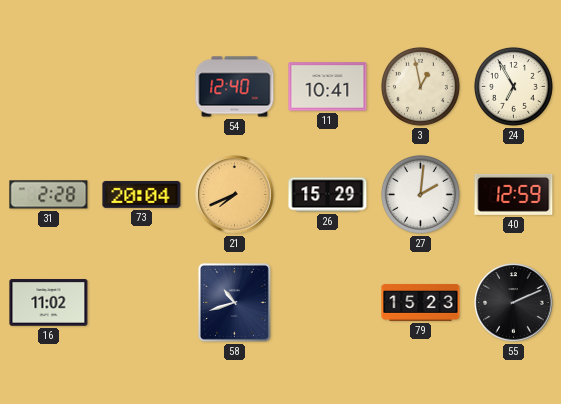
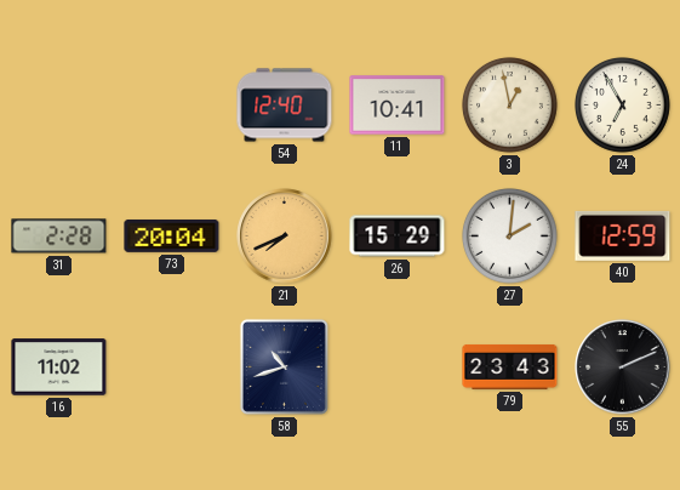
79: 15:23 -> 23:43
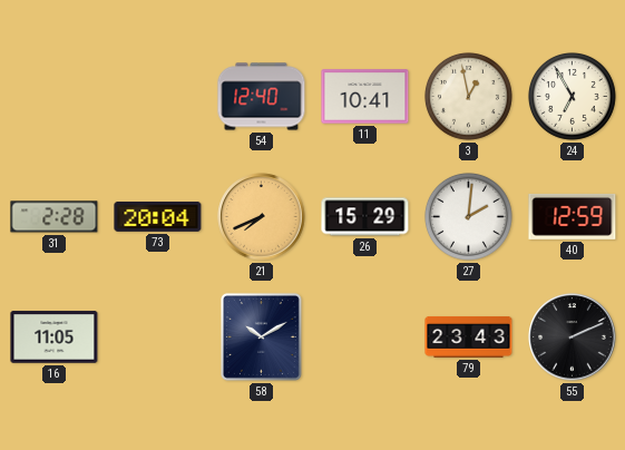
16: 11:02 -> 11:05
58: 10:42 -> 10:10
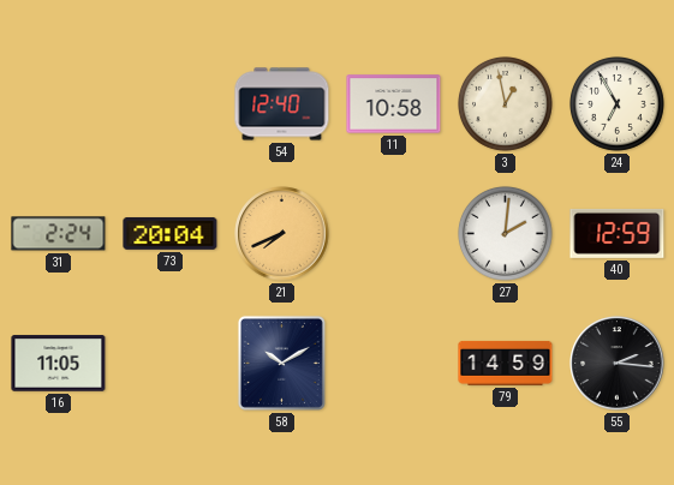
11: 10:41 -> 10:58
31: 2:28 -> 2:24
26: 15:29 -> none
79: 23:43 -> 14:59
55: 2:11 -> 2:16
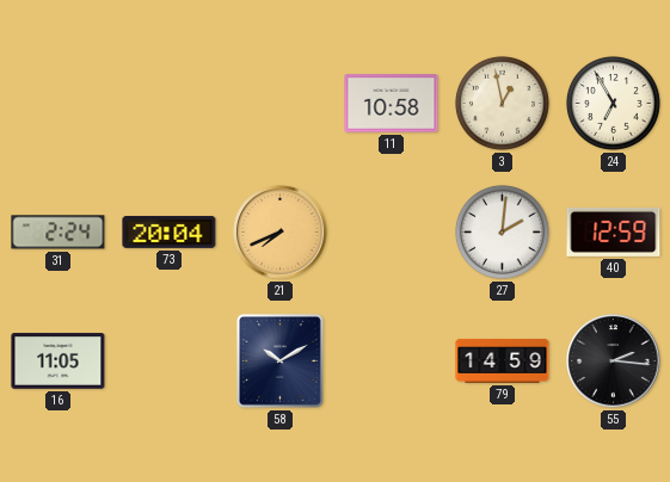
54: 12:40 -> none
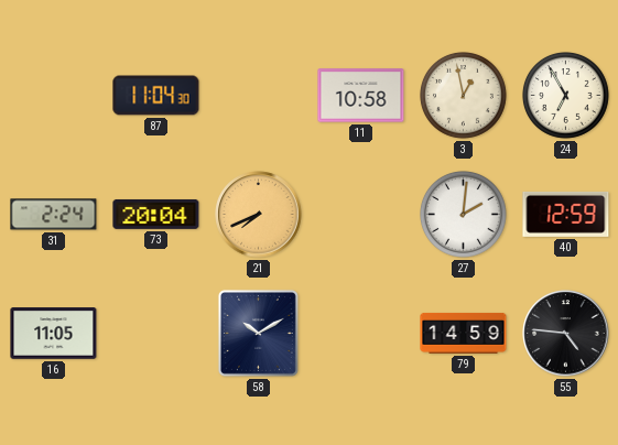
87: none -> 11:04
55: 2:16 -> 4:46
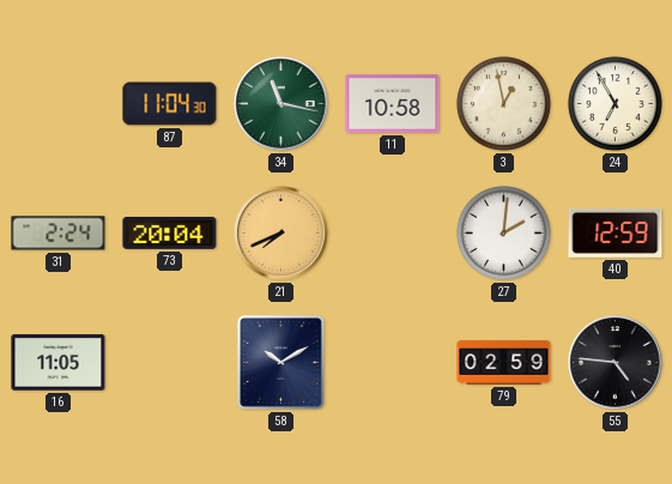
34: none -> 11:17
79: 14:59 -> 02:59
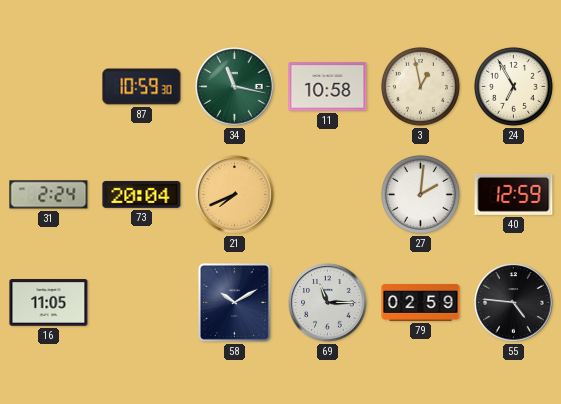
87: 11:04 -> 10:59
69: none -> 11:15
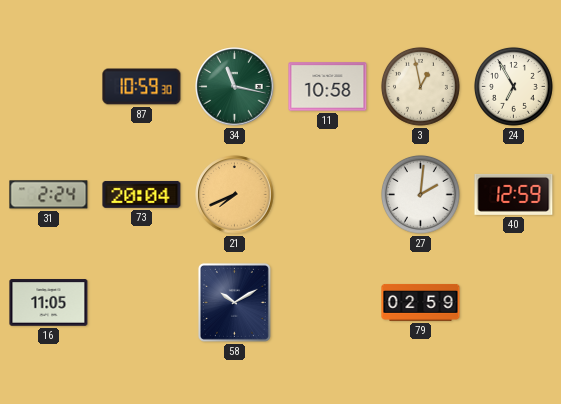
69: 11:15 -> none
55: 4:46 -> none
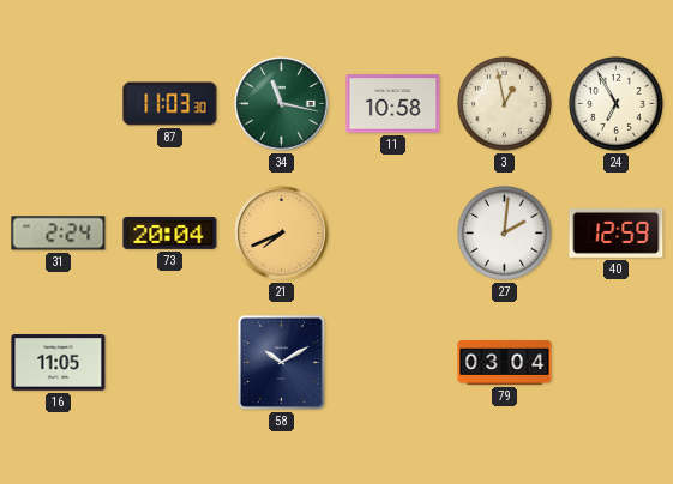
87: 10:59 -> 11:03
79: 02:59 -> 03:04
